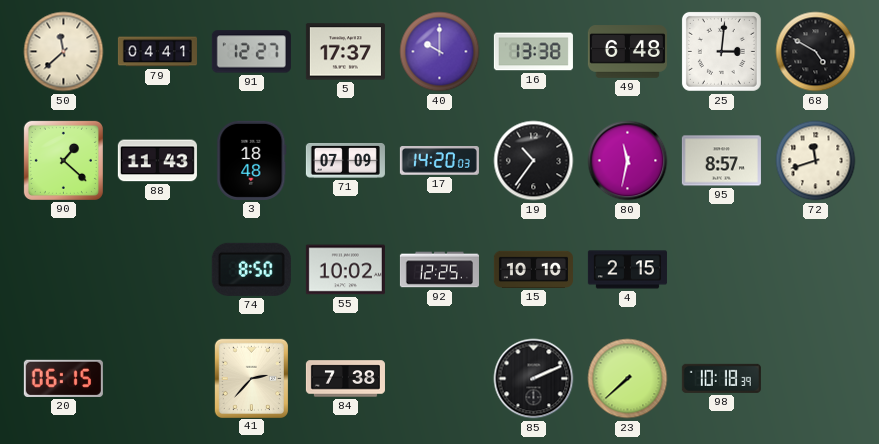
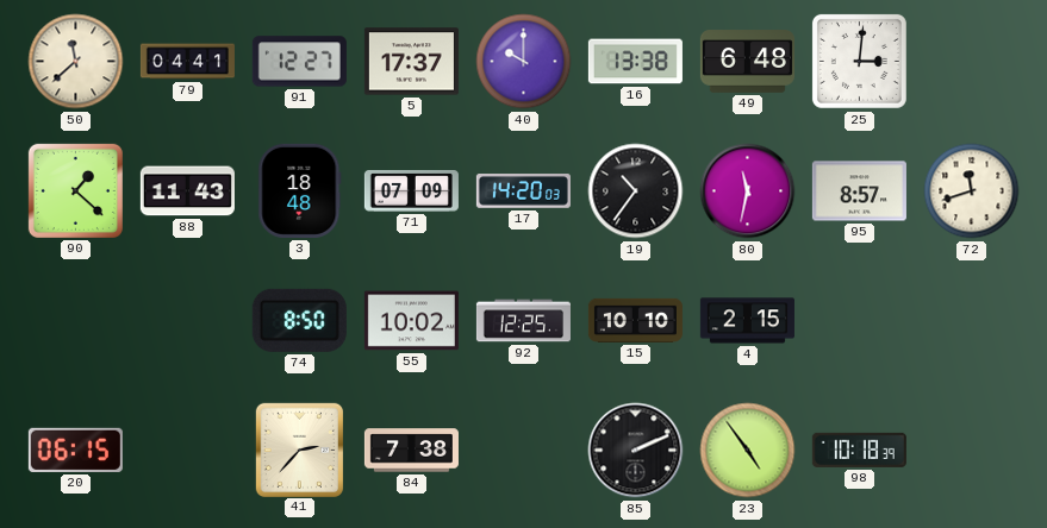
68: 4:50 -> none
23: 7:38 -> 4:54
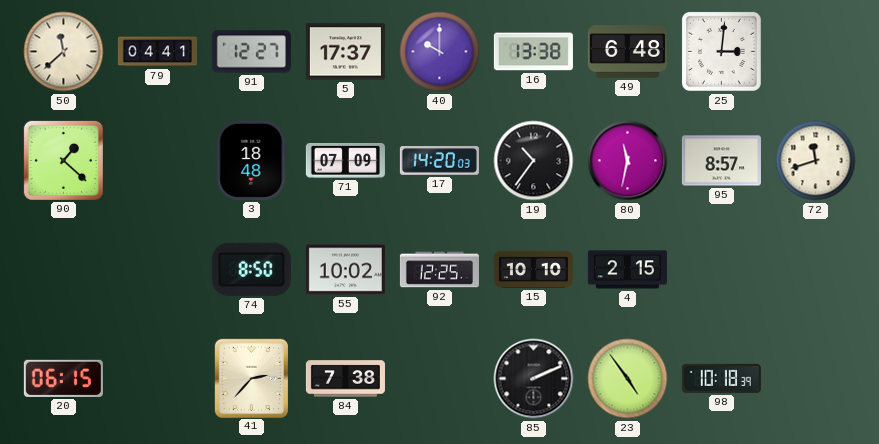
88: 11:43 -> none
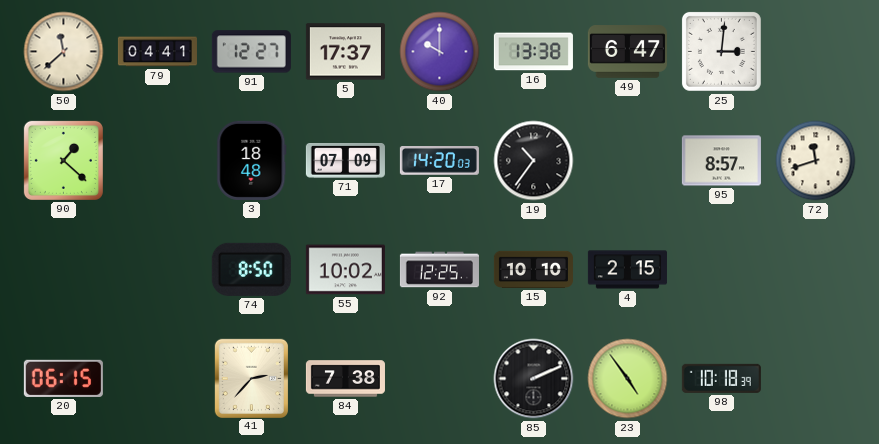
49: 6:48 -> 6:47
80: 11:32 -> none
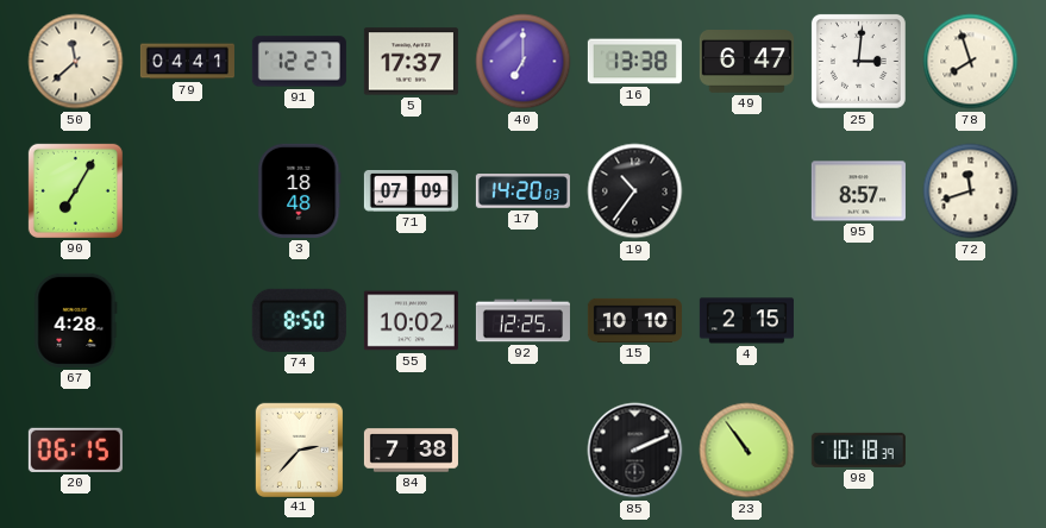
40: 10:00 -> 7:00
78: none -> 7:57
90: 1:22 -> 7:05
67: none -> 4:28
23: 4:54 -> 10:54
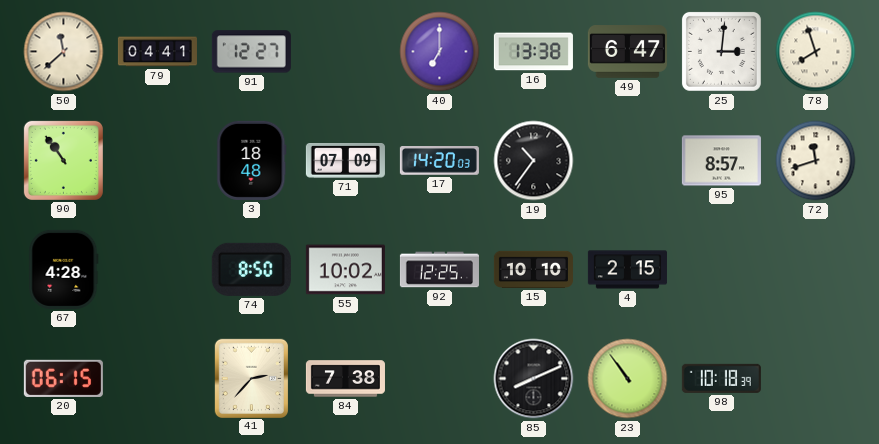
5: 17:37 -> none
90: 7:05 -> 10:54
85: 2:11 -> 8:11
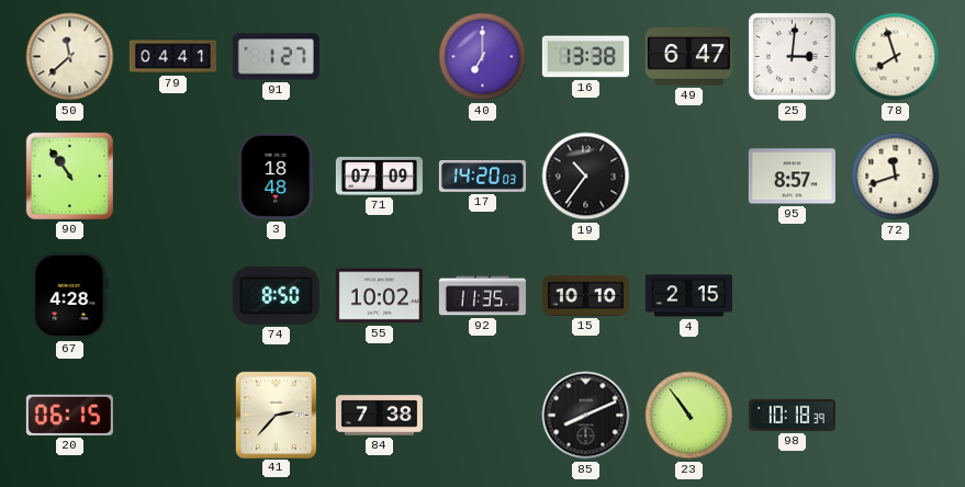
91: 12:27 -> 1:27
92: 12:25 -> 11:35
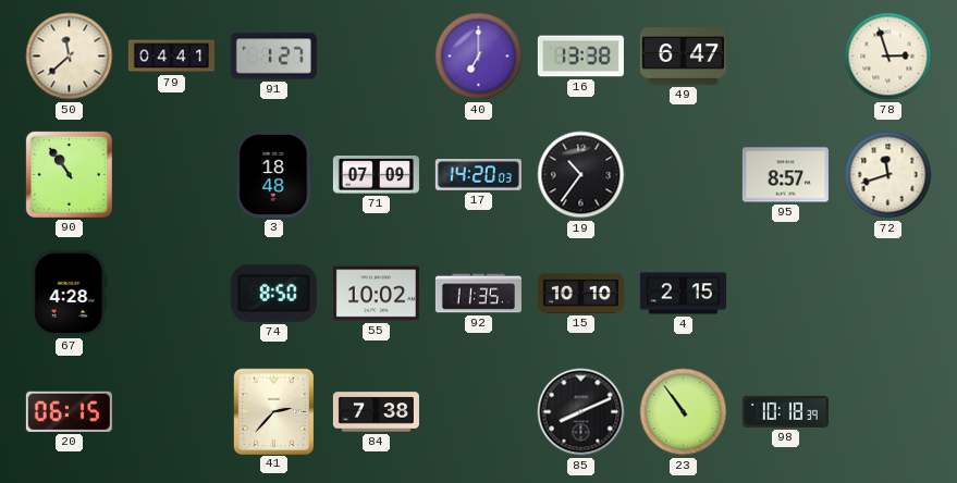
25: 3:01 -> none
78: 7:57 -> 2:57
